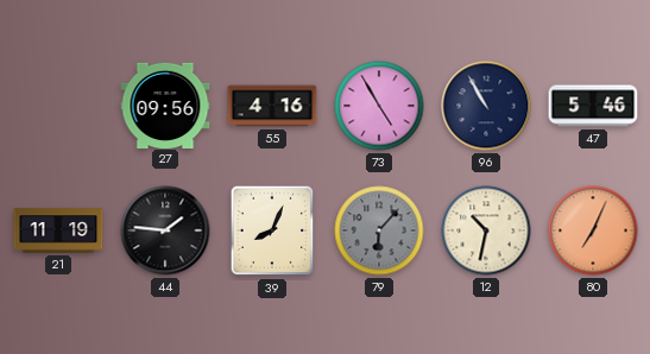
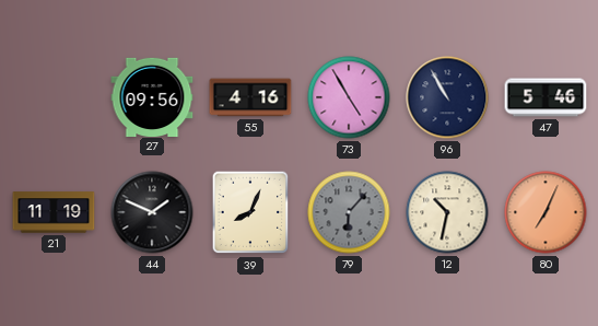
44: 1:46 -> 1:49
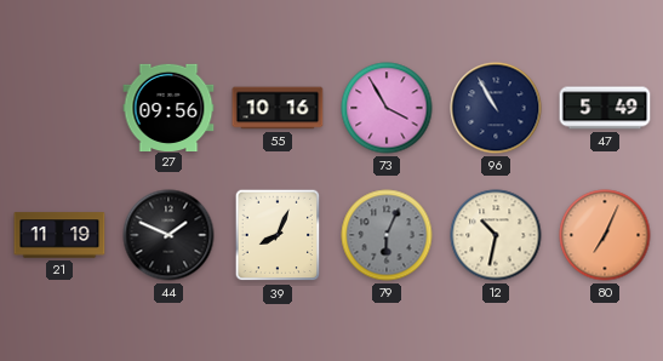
55: 4:16 -> 10:16
73: 4:55 -> 3:55
47: 5:46 -> 5:49
79: 6:07 -> 6:04
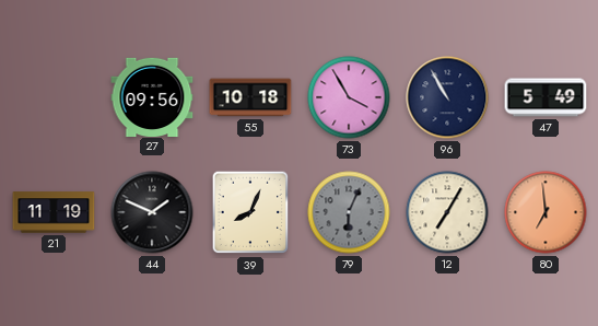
55: 10:16 -> 10:18
12: 10:32 -> 7:05
80: 7:04 -> 6:59
